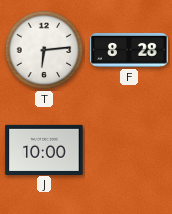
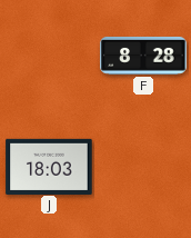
T: 6:14 -> none
J: 10:00 -> 18:03
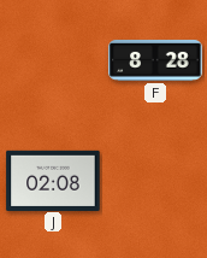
J: 18:03 -> 02:08
